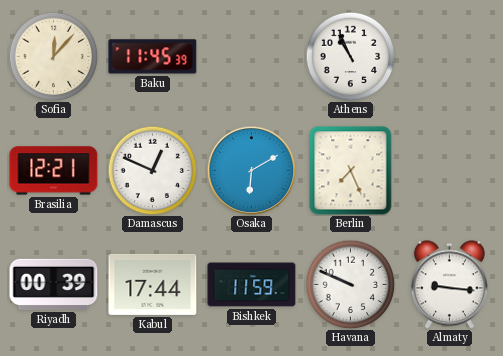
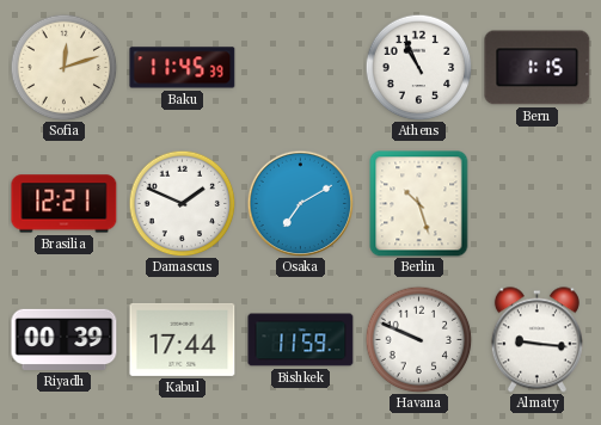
Sofia: 12:07 -> 12:12
Bern: none -> 1:15
Damascus: 12:49 -> 1:49
Osaka: 6:10 -> 7:10
Berlin: 7:26 -> 10:27
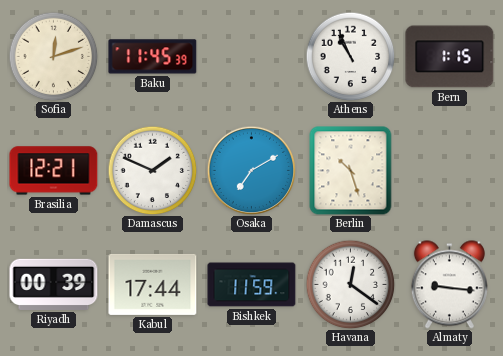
Havana: 9:49 -> 12:21
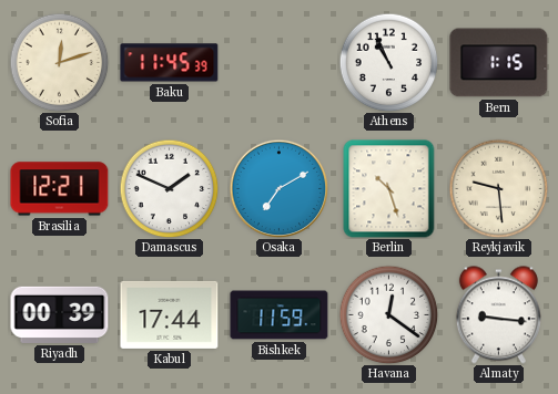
Reykjavik: none -> 9:29
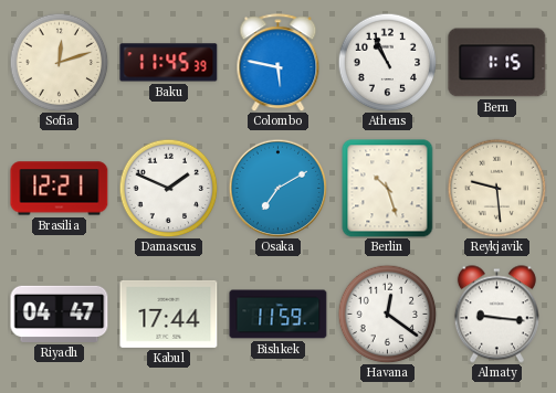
Colombo: none -> 5:47
Riyadh: 00:39 -> 04:47
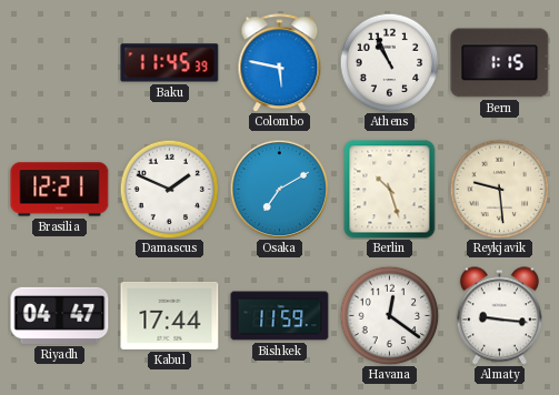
Sofia: 12:12 -> none
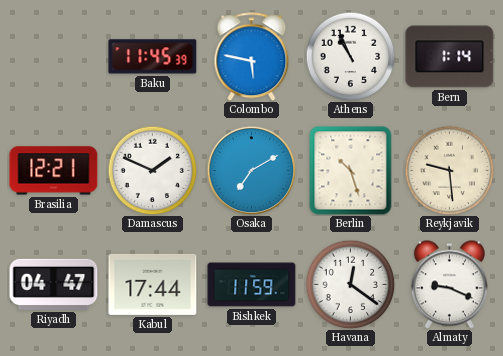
Bern: 1:15 -> 1:14
Almaty: 9:16 -> 9:19
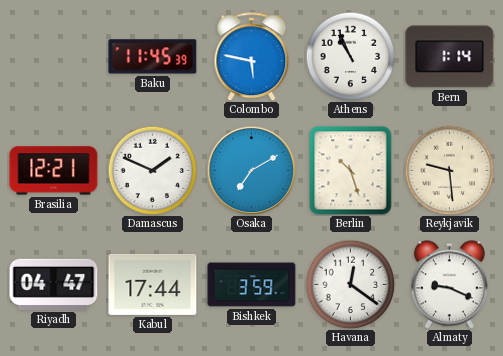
Bishkek: 11:59 -> 3:59
